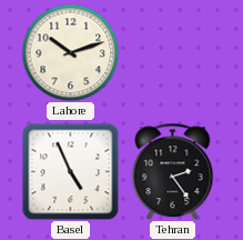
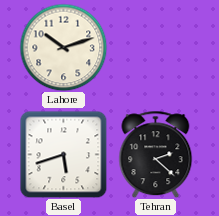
Basel: 4:56 -> 5:42
Tehran: 2:24 -> 2:22
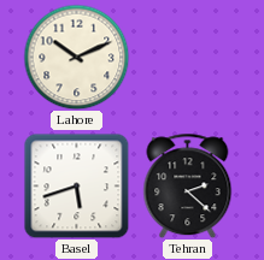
Lahore: 10:12 -> 10:11
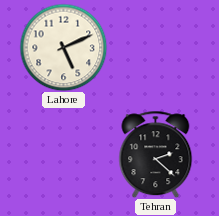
Lahore: 10:11 -> 5:11
Basel: 5:42 -> none
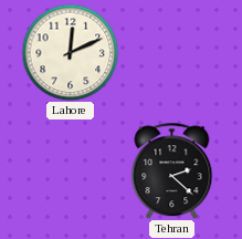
Lahore: 5:11 -> 12:11
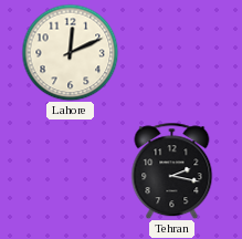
Tehran: 2:22 -> 2:17
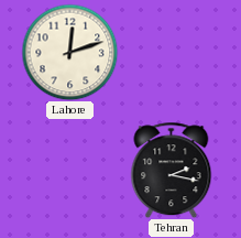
Lahore: 12:11 -> 12:12
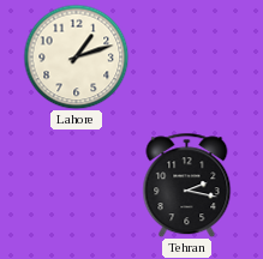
Lahore: 12:12 -> 1:12
